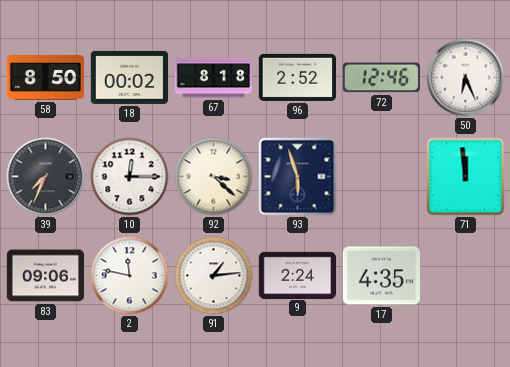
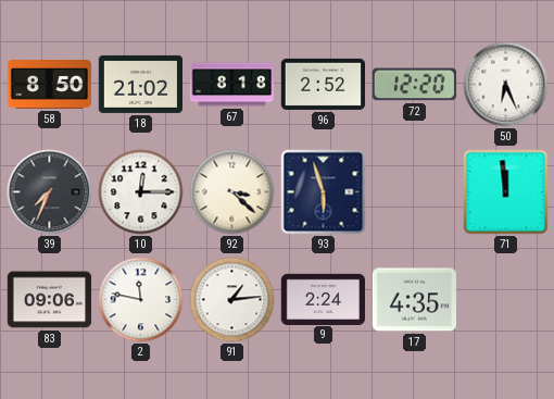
18: 00:02 -> 21:02
72: 12:46 -> 12:20
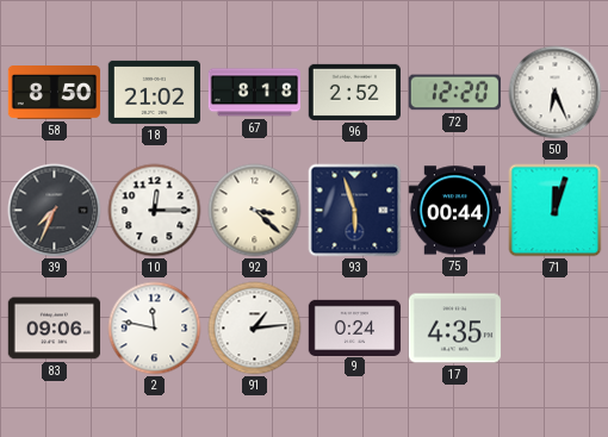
75: none -> 00:44
71: 11:59 -> 12:03
9: 2:24 -> 0:24
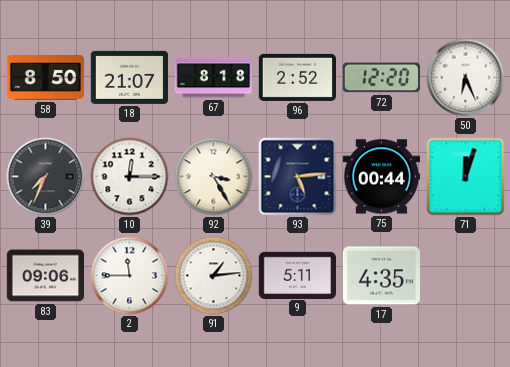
18: 21:02 -> 21:07
92: 3:22 -> 3:25
93: 5:57 -> 5:14
2: 11:47 -> 11:45
9: 0:24 -> 5:11
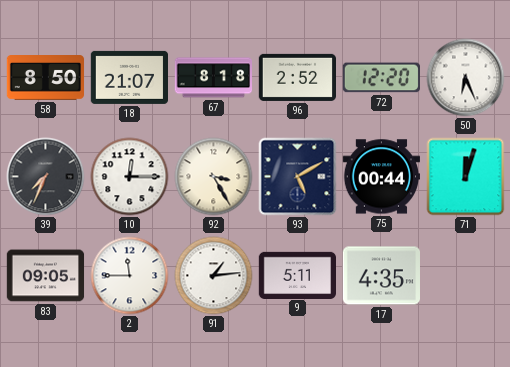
93: 5:14 -> 5:10
83: 09:06 -> 09:05
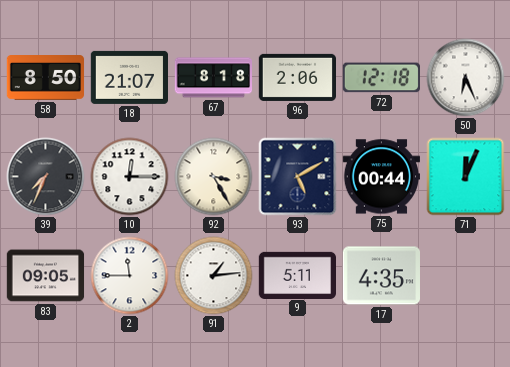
96: 2:52 -> 2:06
72: 12:20 -> 12:18
71: 12:03 -> 12:04
